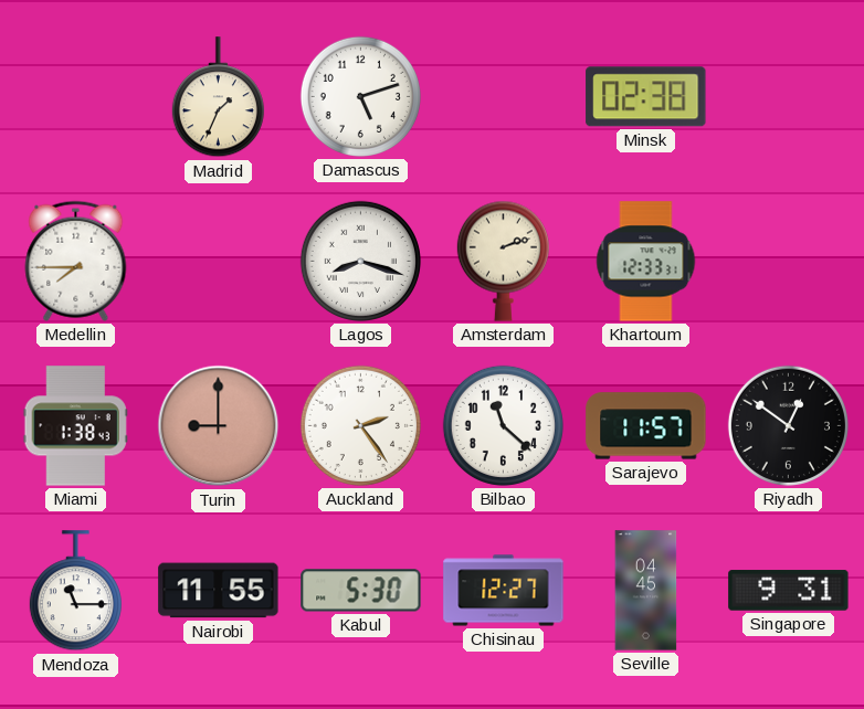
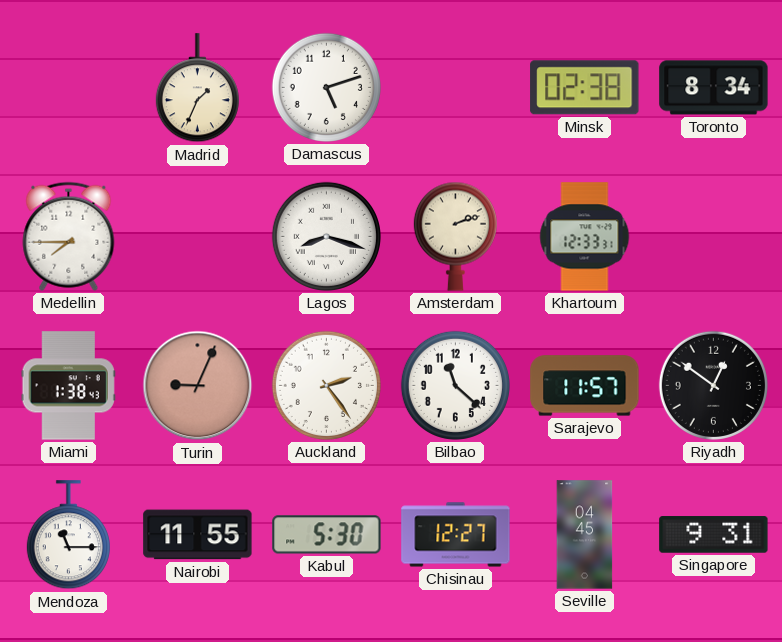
Toronto: none -> 8:34
Turin: 9:00 -> 9:04
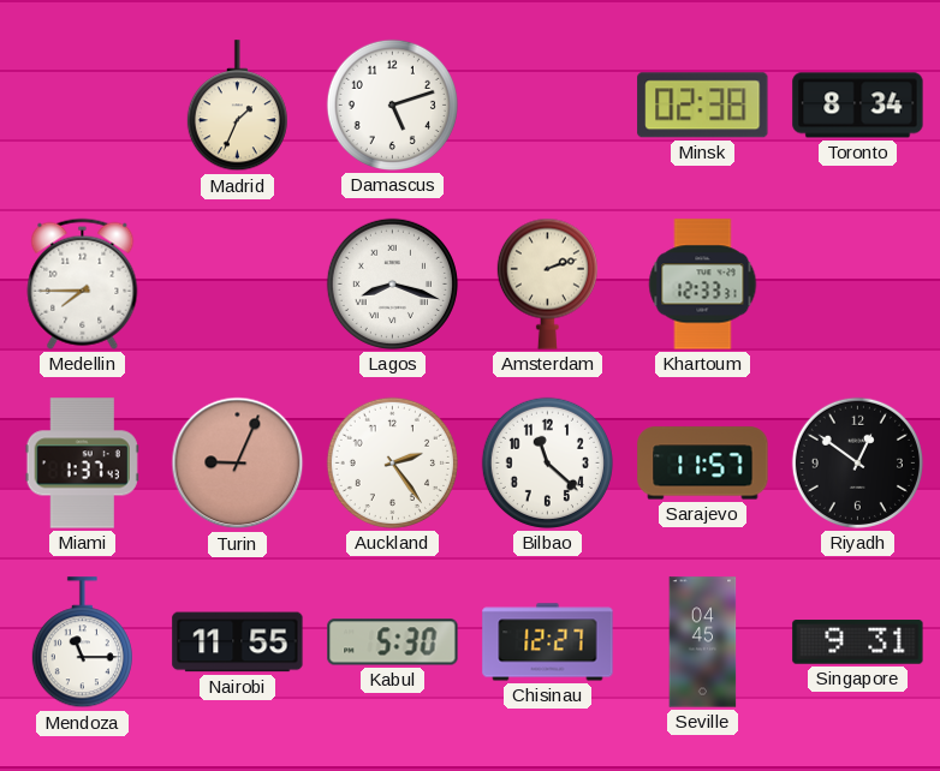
Miami: 1:38 -> 1:37
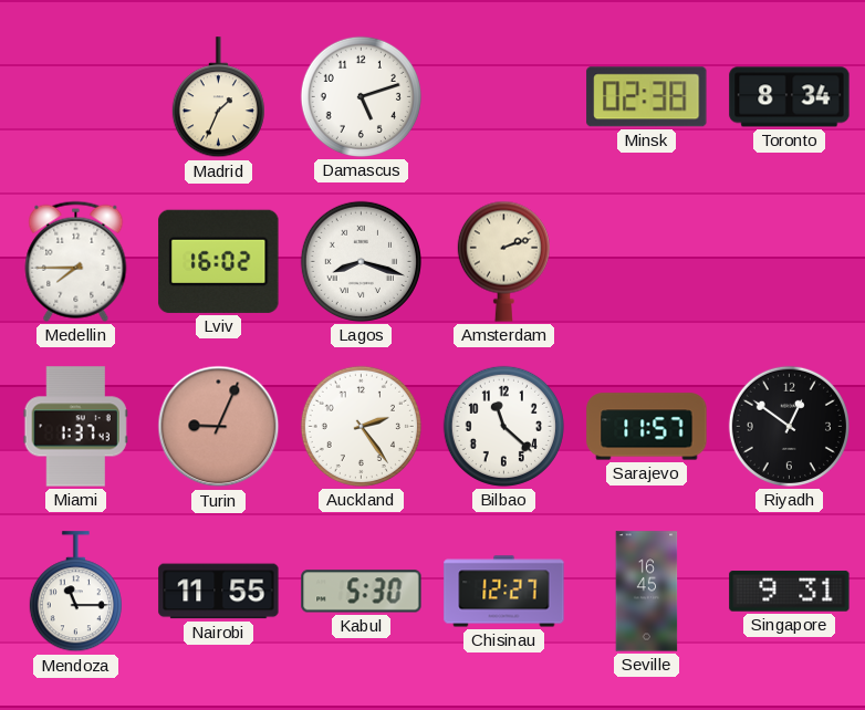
Lviv: none -> 16:02
Khartoum: 12:33 -> none
Seville: 04:45 -> 16:45
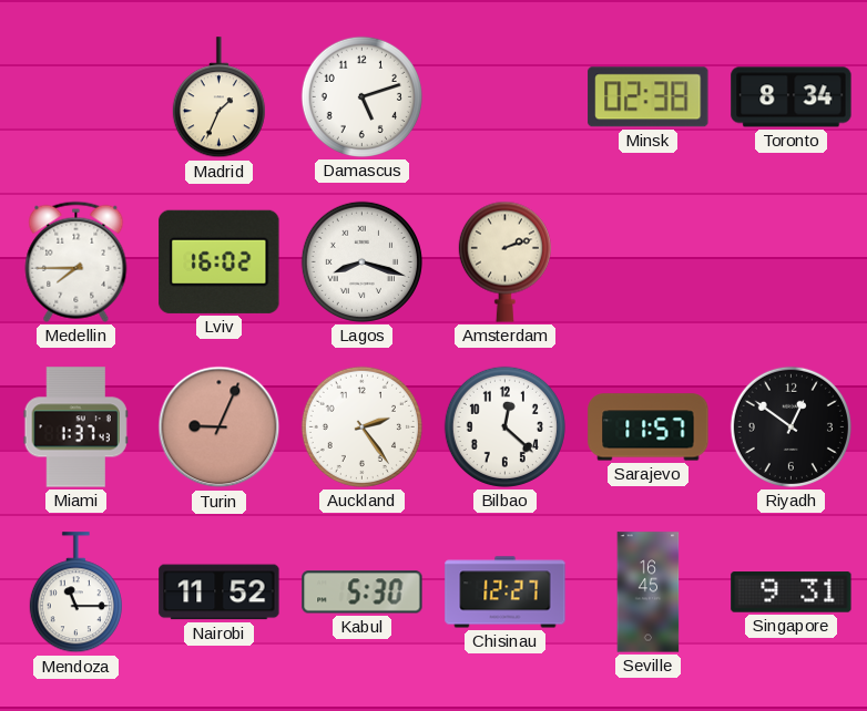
Bilbao: 11:22 -> 12:22
Nairobi: 11:55 -> 11:52
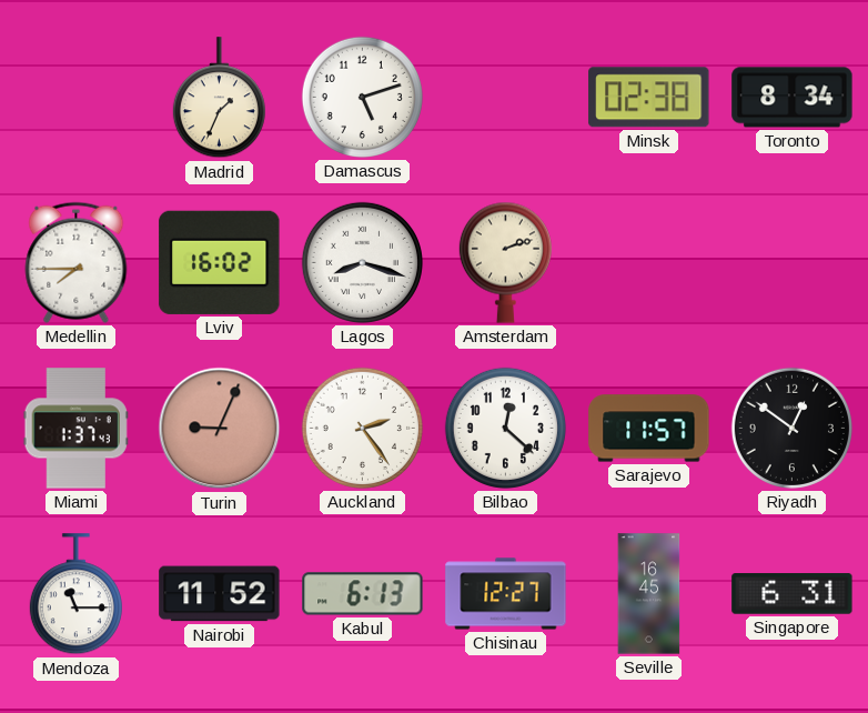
Kabul: 5:30 -> 6:13
Singapore: 9:31 -> 6:31
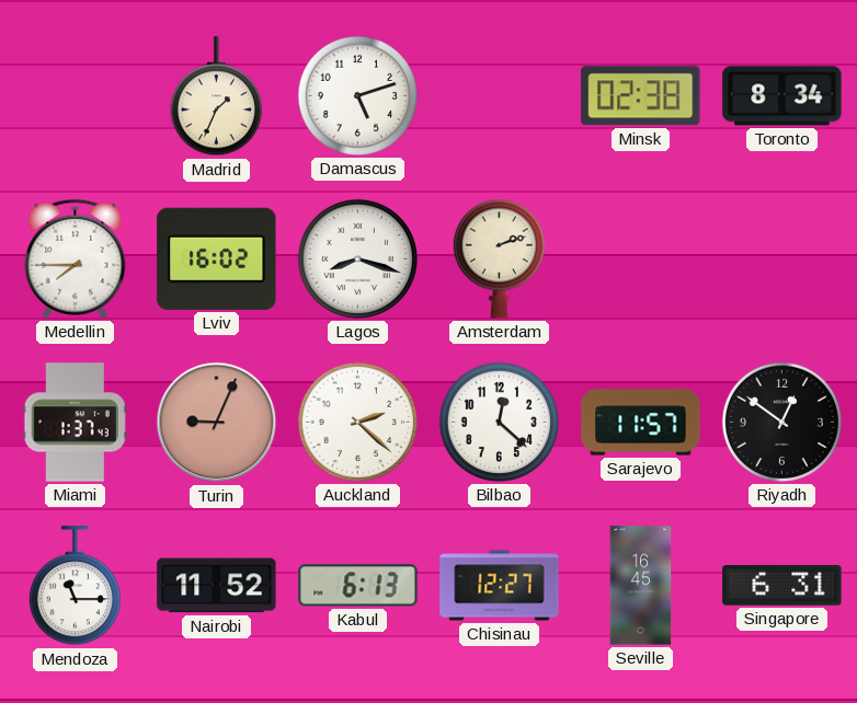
Auckland: 2:24 -> 2:22
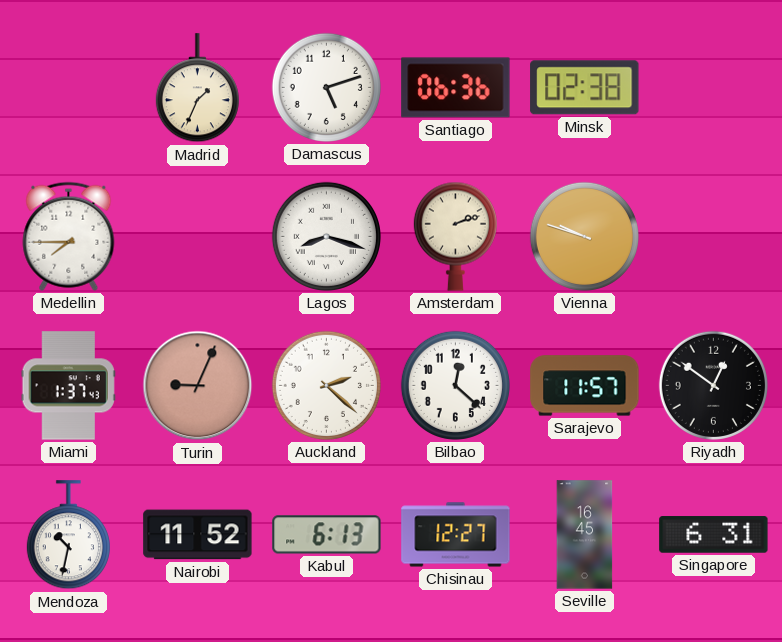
Santiago: none -> 06:36
Toronto: 8:34 -> none
Lviv: 16:02 -> none
Vienna: none -> 9:48
Mendoza: 11:15 -> 10:32
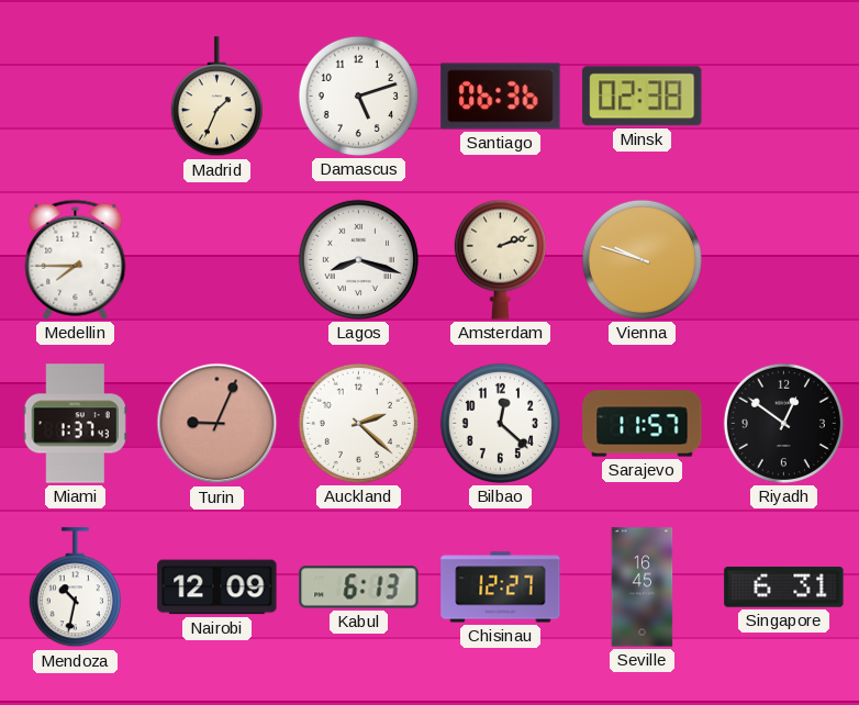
Nairobi: 11:52 -> 12:09
